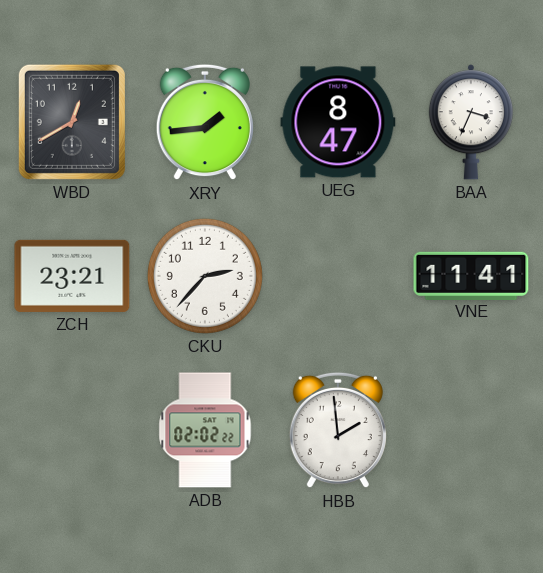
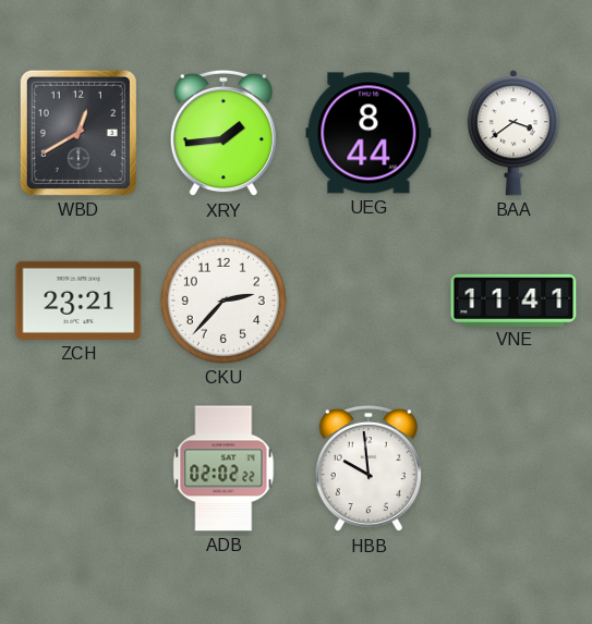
UEG: 8:47 -> 8:44
BAA: 3:34 -> 3:39
HBB: 1:59 -> 9:59
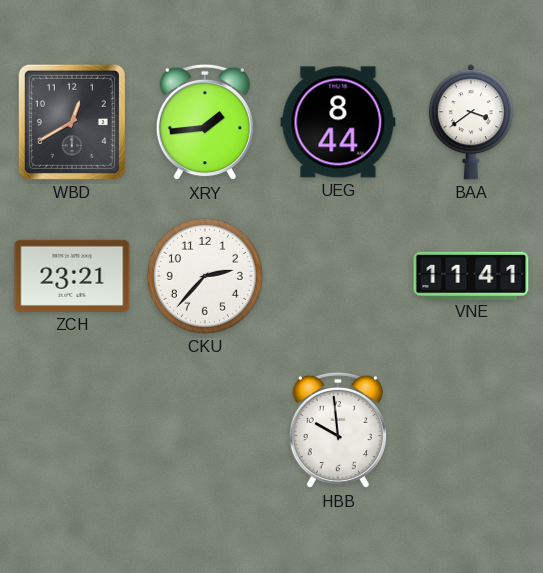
ADB: 02:02 -> none
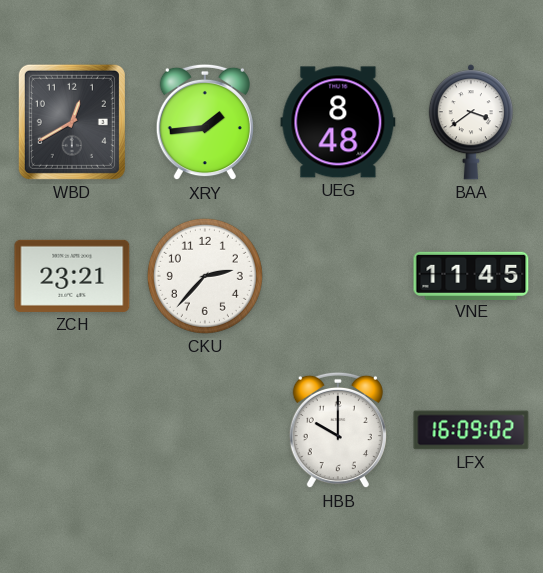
UEG: 8:44 -> 8:48
VNE: 11:41 -> 11:45
HBB: 9:59 -> 10:00
LFX: none -> 16:09
